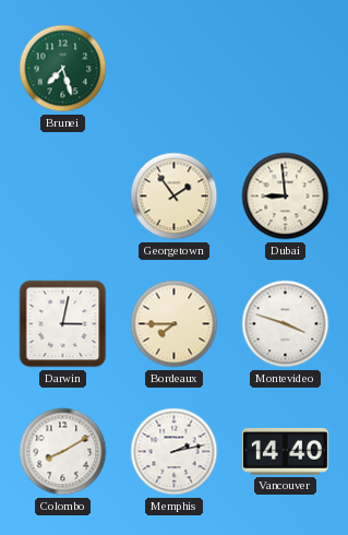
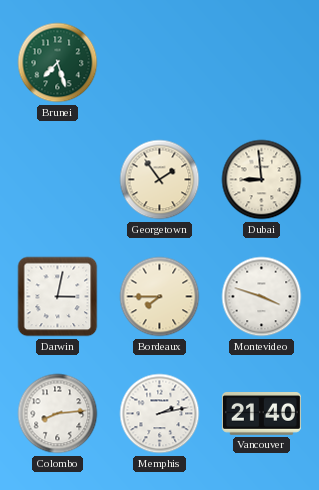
Colombo: 8:10 -> 8:14
Vancouver: 14:40 -> 21:40
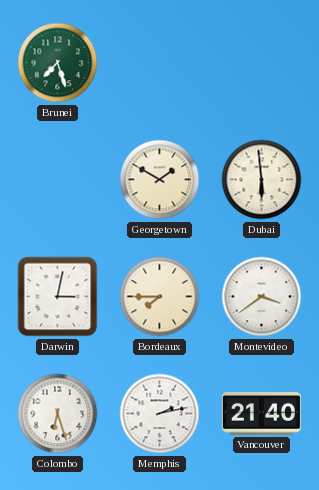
Georgetown: 1:54 -> 1:50
Dubai: 8:59 -> 5:59
Montevideo: 3:48 -> 3:39
Colombo: 8:14 -> 6:27
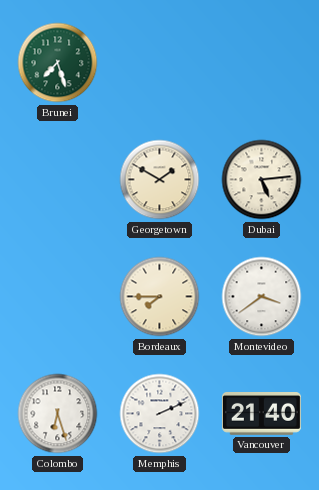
Dubai: 5:59 -> 5:14
Darwin: 3:02 -> none
Memphis: 2:13 -> 2:11
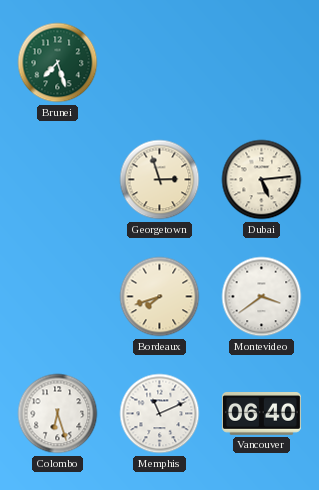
Georgetown: 1:50 -> 2:57
Bordeaux: 7:45 -> 7:42
Memphis: 2:11 -> 11:11
Vancouver: 21:40 -> 06:40
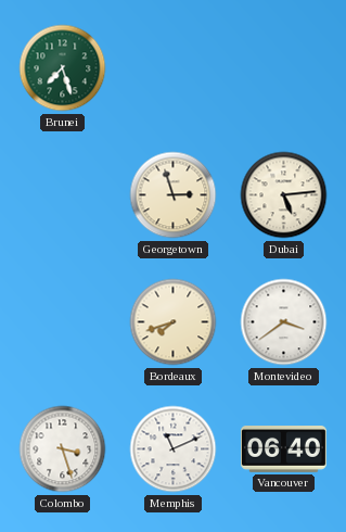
Colombo: 6:27 -> 3:27
